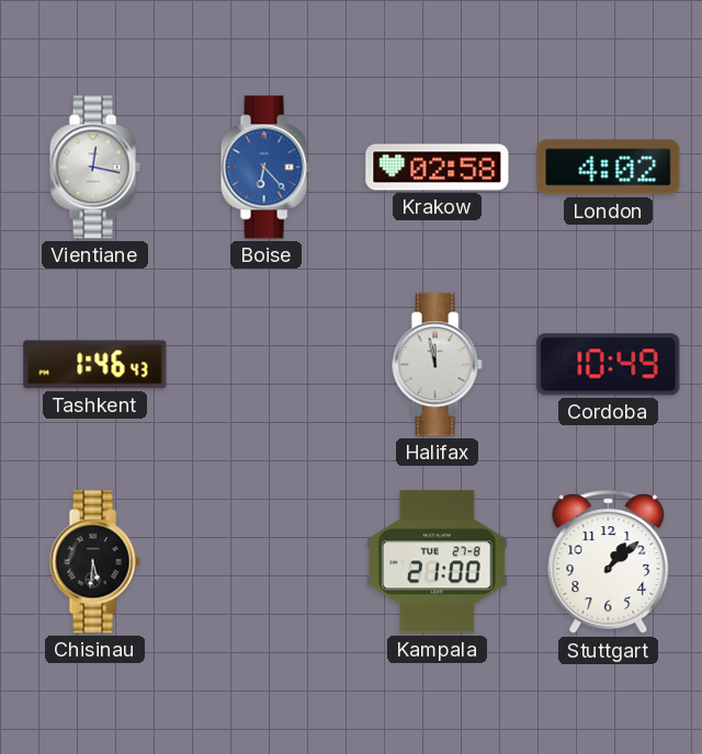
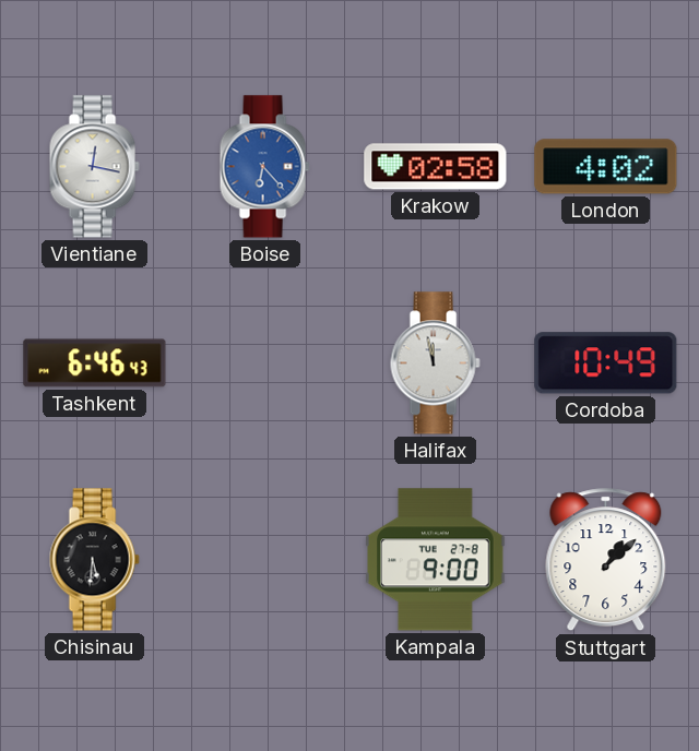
Tashkent: 1:46 -> 6:46
Kampala: 21:00 -> 9:00
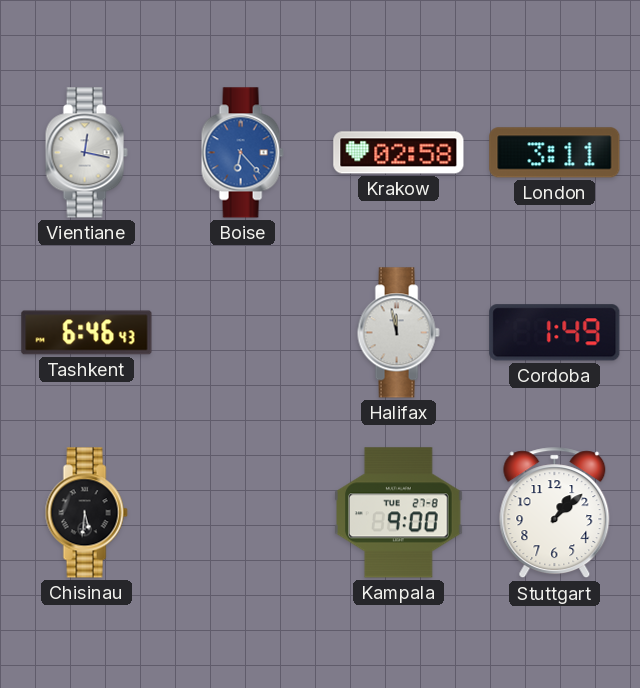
London: 4:02 -> 3:11
Cordoba: 10:49 -> 1:49
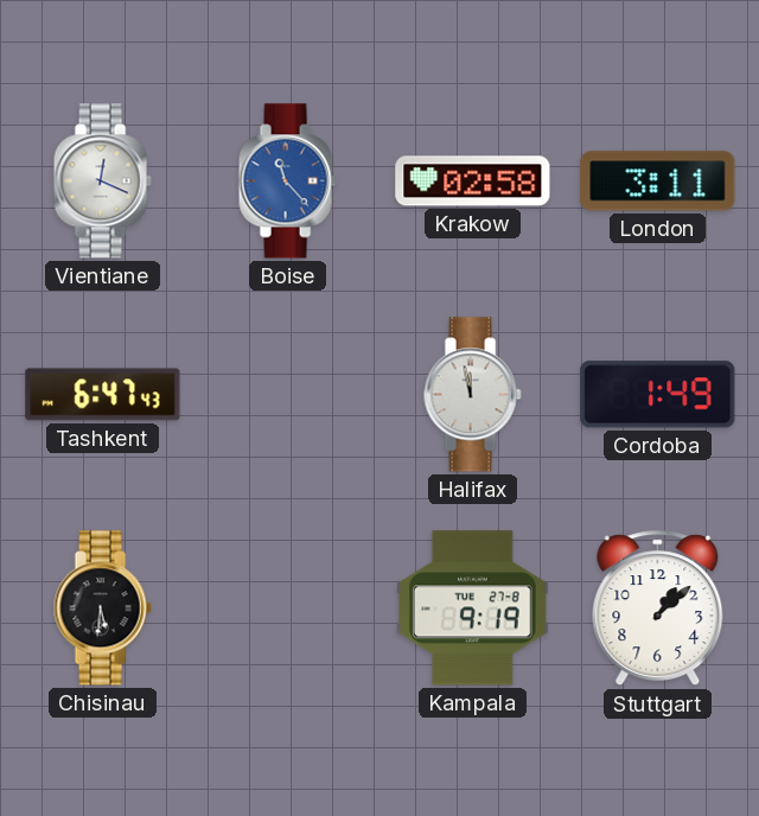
Vientiane: 12:17 -> 12:19
Boise: 6:23 -> 11:23
Tashkent: 6:46 -> 6:47
Kampala: 9:00 -> 9:19
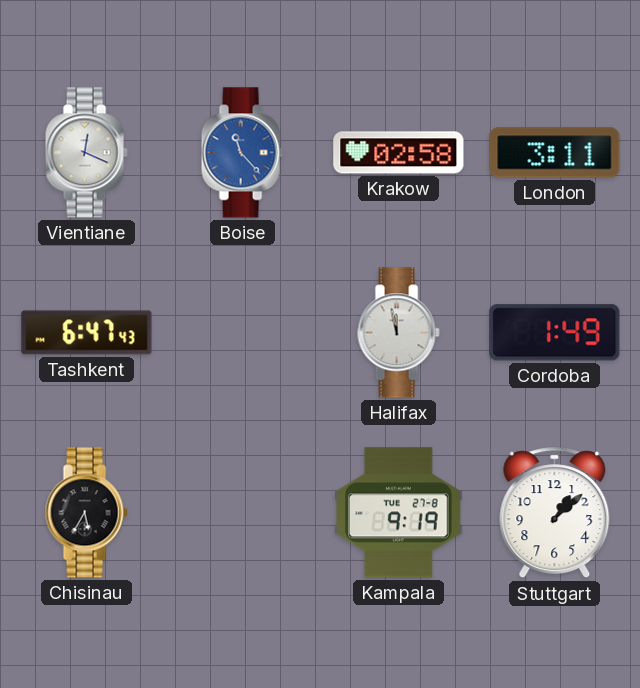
Chisinau: 5:31 -> 5:35
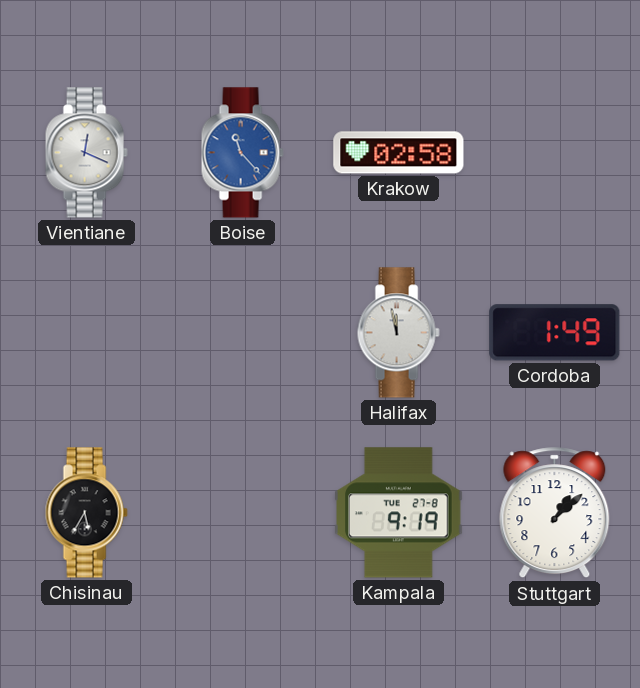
London: 3:11 -> none
Tashkent: 6:47 -> none
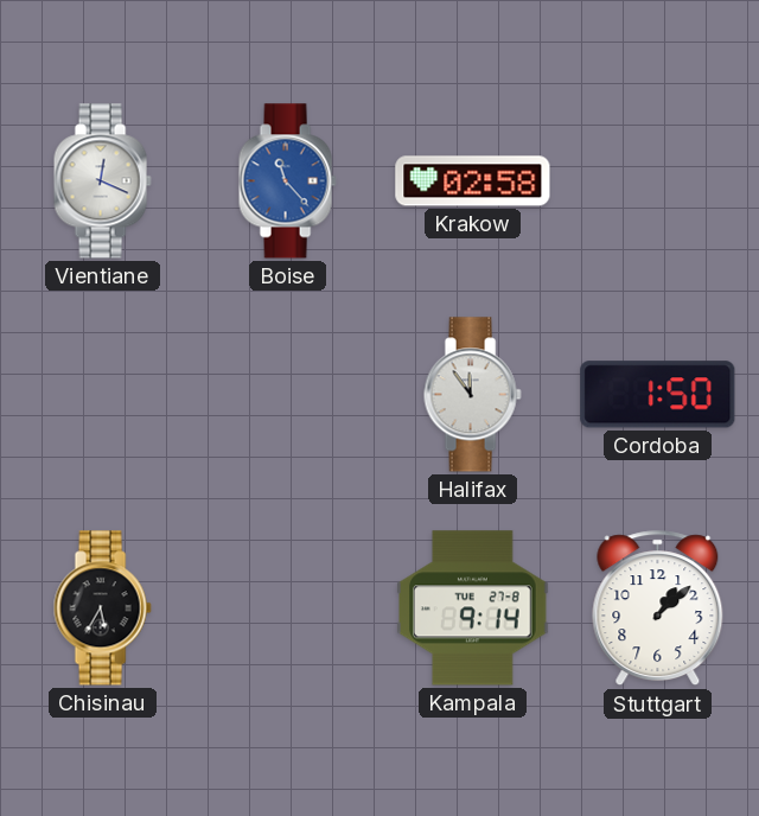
Halifax: 11:58 -> 11:54
Cordoba: 1:49 -> 1:50
Kampala: 9:19 -> 9:14
